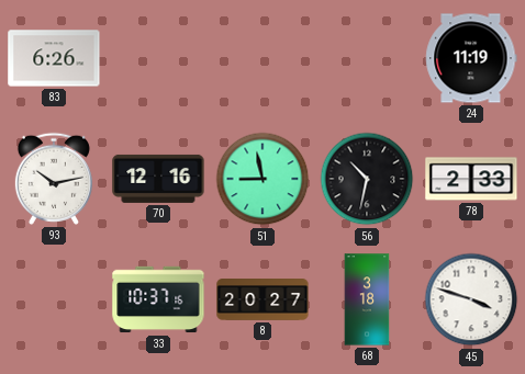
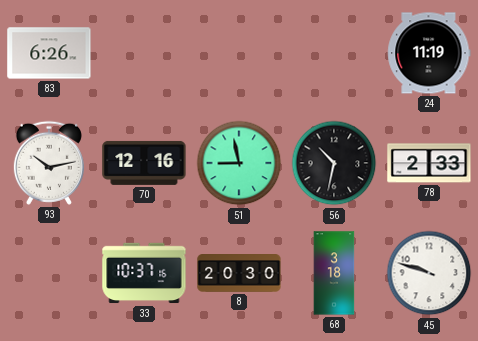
8: 20:27 -> 20:30
45: 3:48 -> 9:48
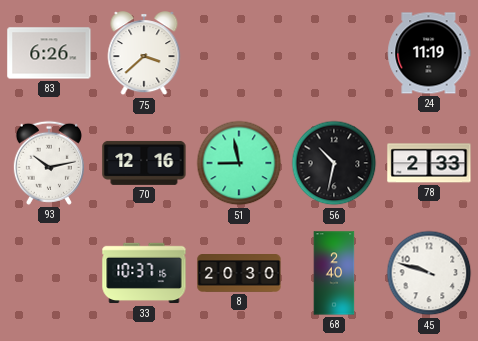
75: none -> 3:38
68: 3:18 -> 2:40
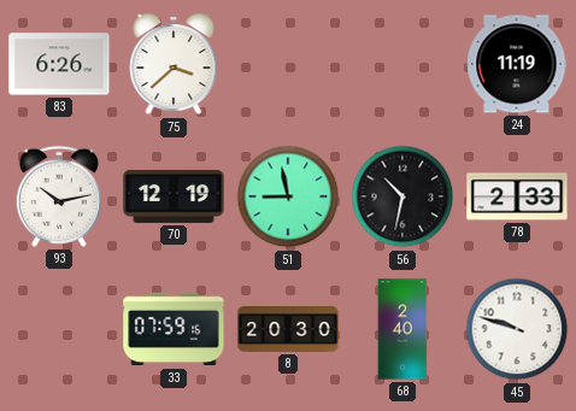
70: 12:16 -> 12:19
33: 10:37 -> 07:59
